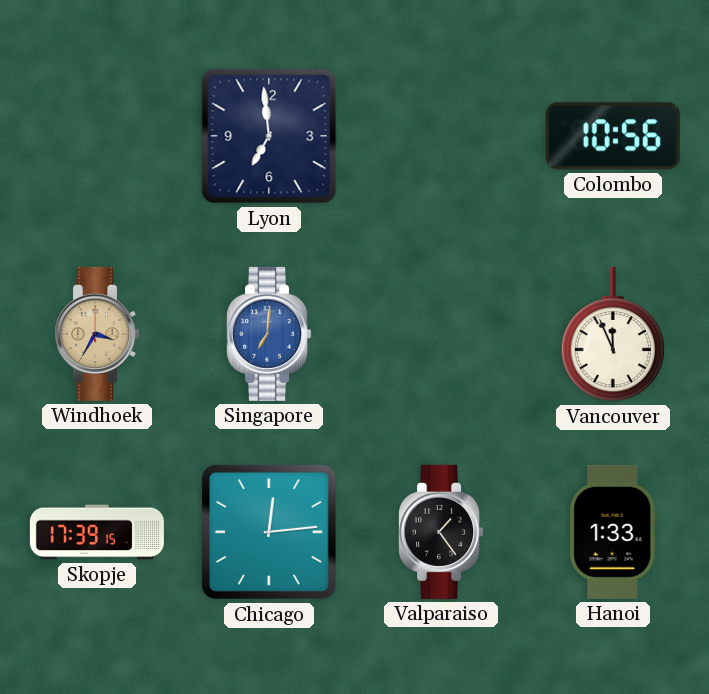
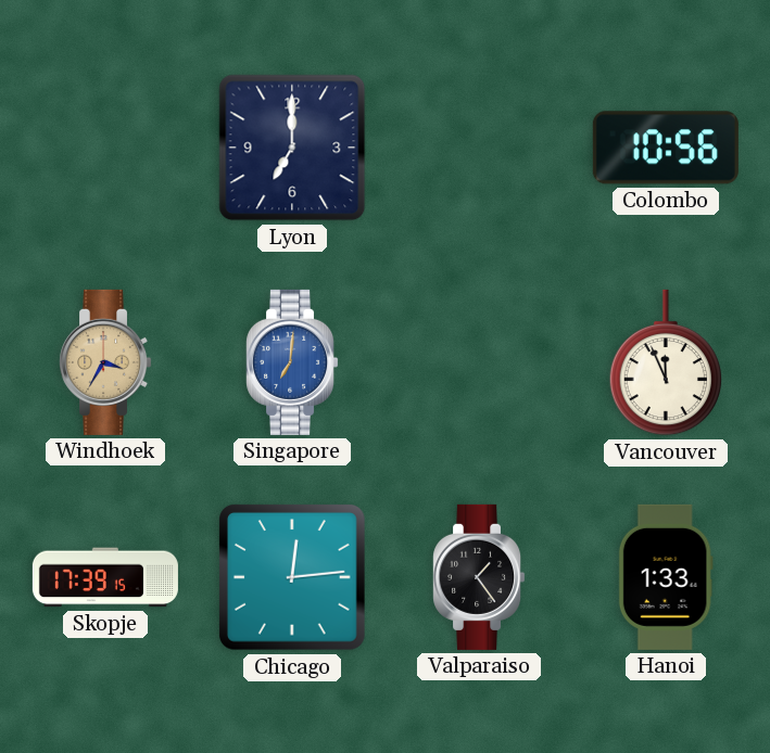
Lyon: 6:59 -> 7:00
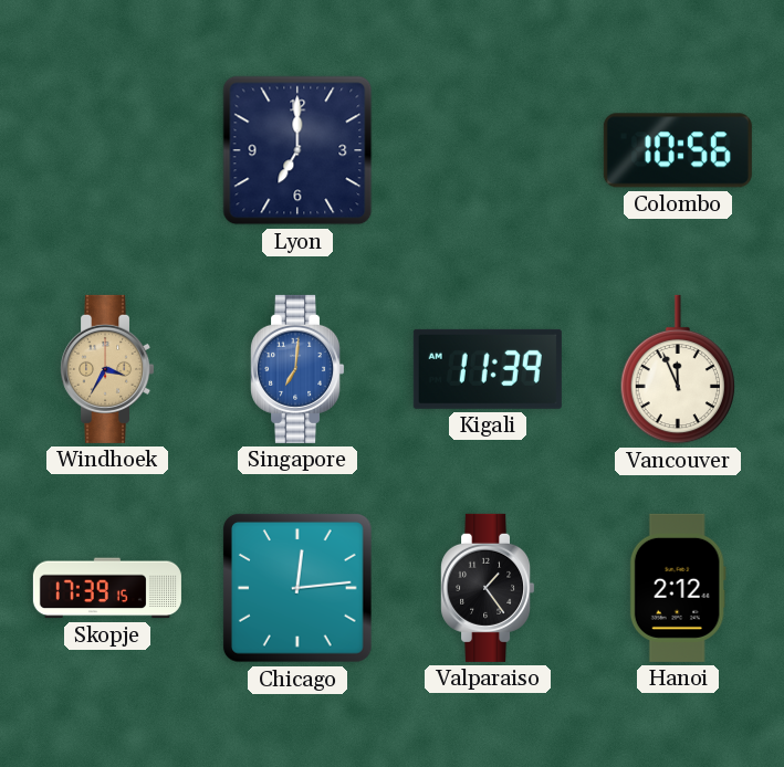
Kigali: none -> 11:39
Hanoi: 1:33 -> 2:12
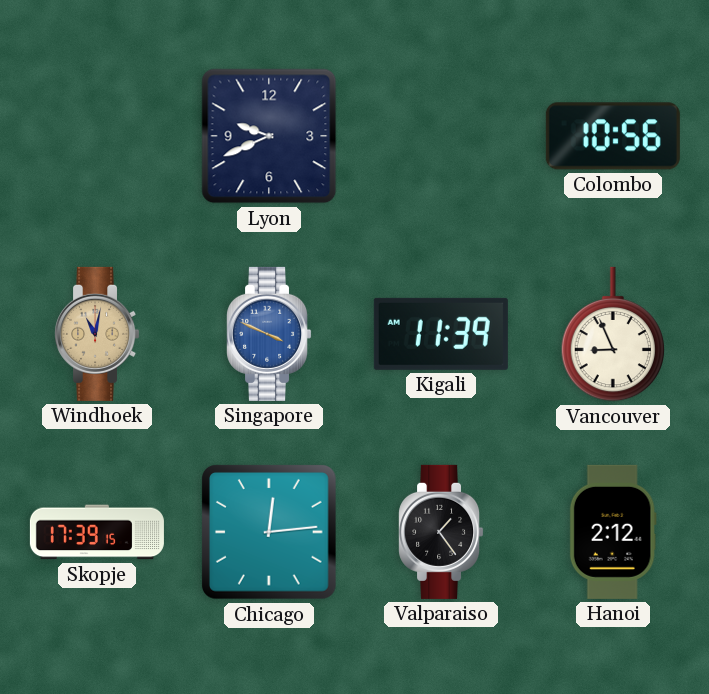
Lyon: 7:00 -> 9:41
Windhoek: 3:35 -> 11:02
Singapore: 7:01 -> 3:49
Vancouver: 11:56 -> 8:56
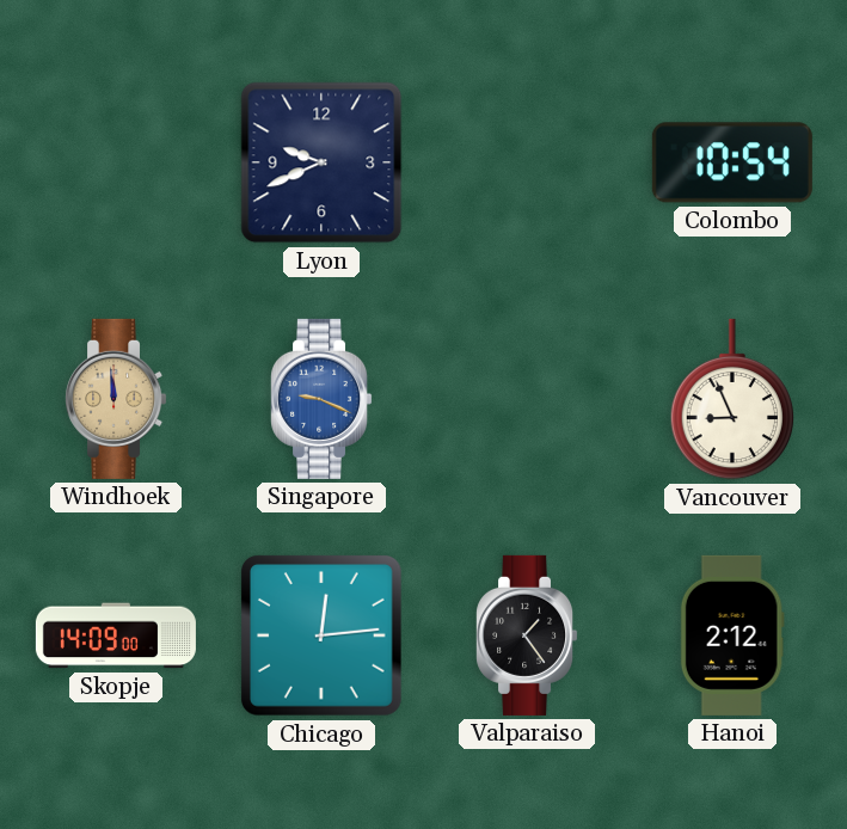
Colombo: 10:56 -> 10:54
Windhoek: 11:02 -> 11:59
Singapore: 3:49 -> 9:19
Kigali: 11:39 -> none
Skopje: 17:39 -> 14:09
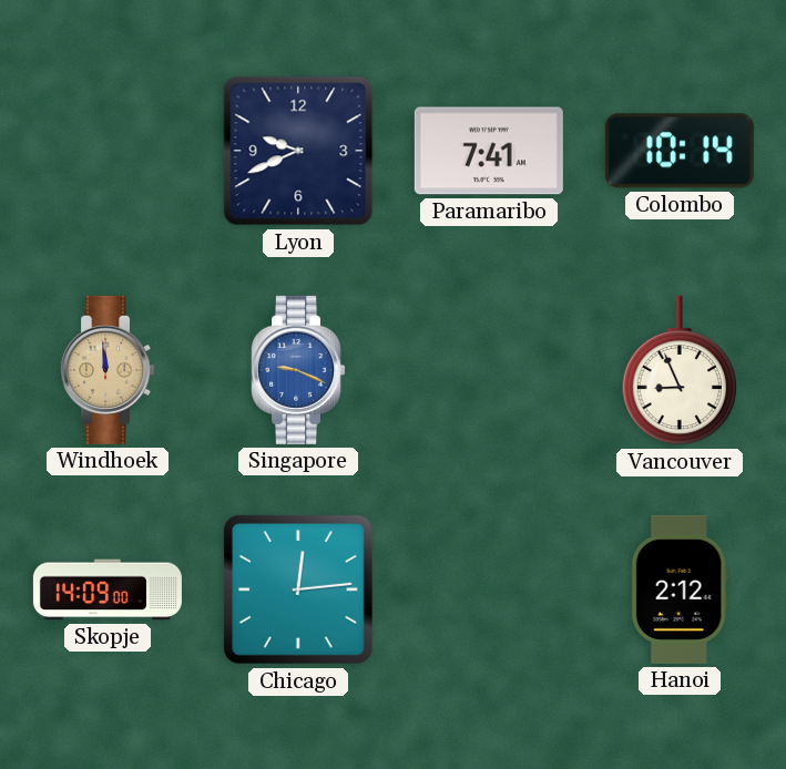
Paramaribo: none -> 7:41
Colombo: 10:54 -> 10:14
Valparaiso: 1:24 -> none
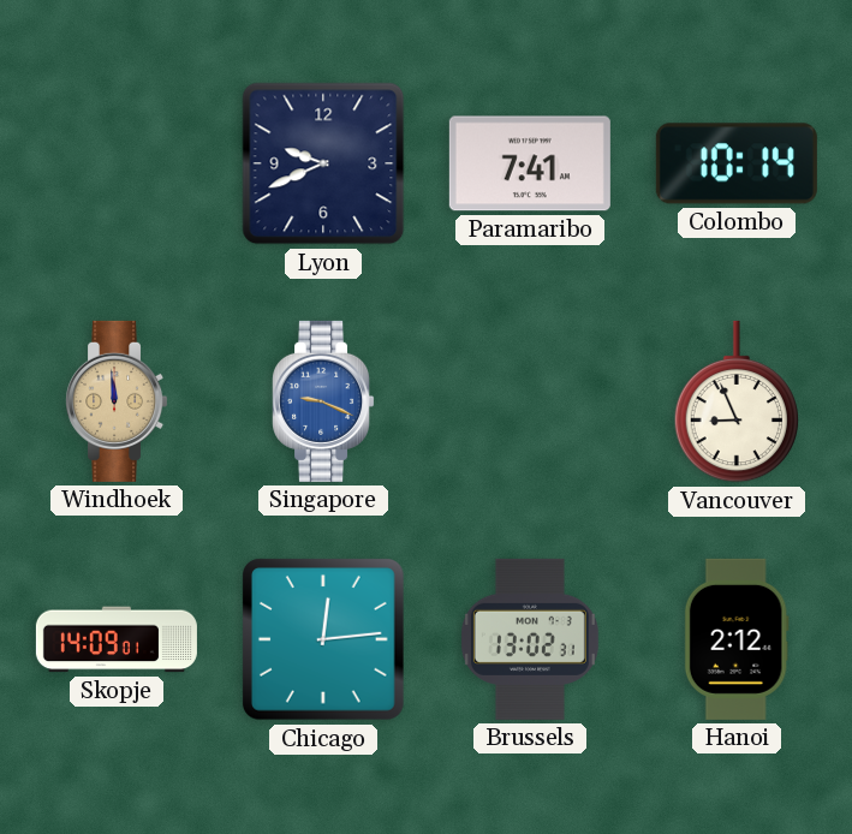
Skopje: 14:09:00 -> 14:09:01
Brussels: none -> 13:02
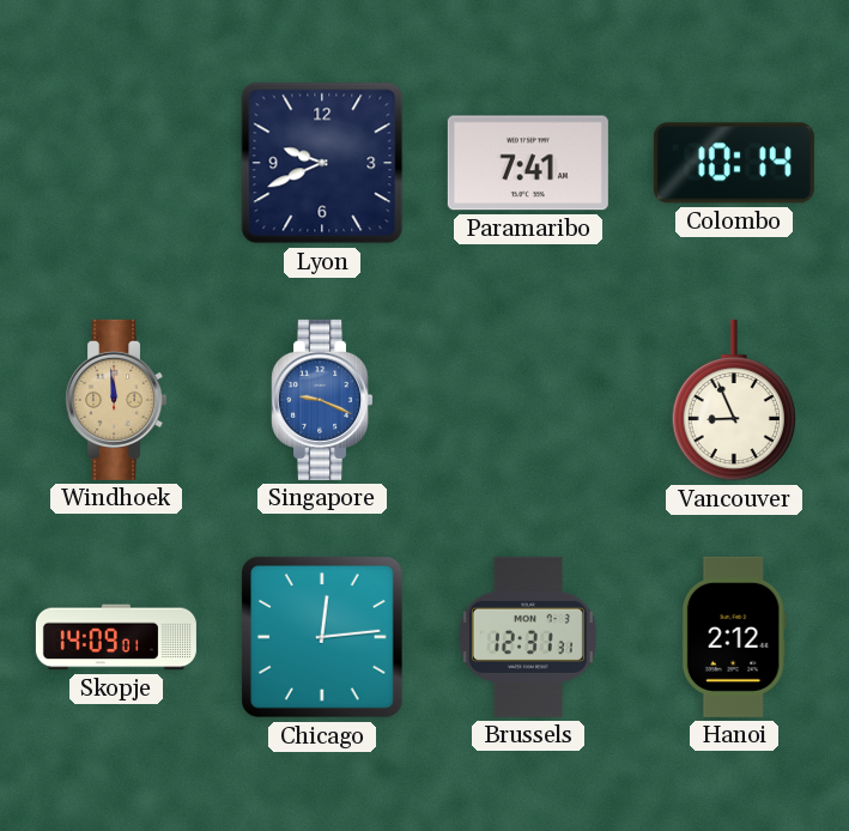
Brussels: 13:02 -> 12:31
